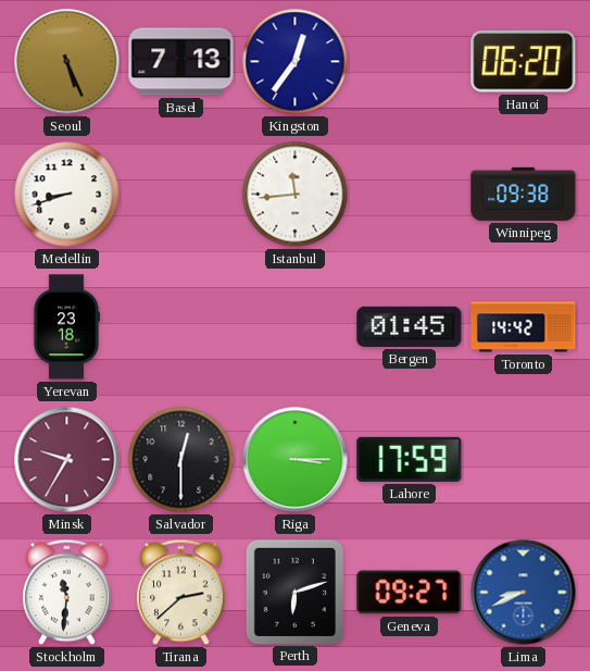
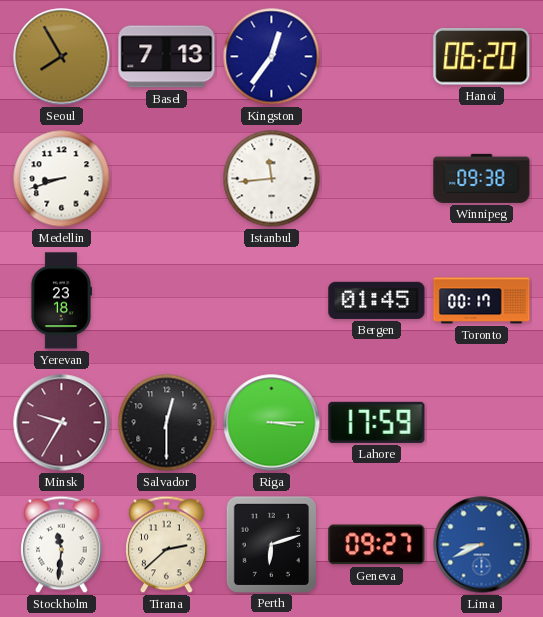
Seoul: 5:26 -> 7:55
Toronto: 14:42 -> 00:17
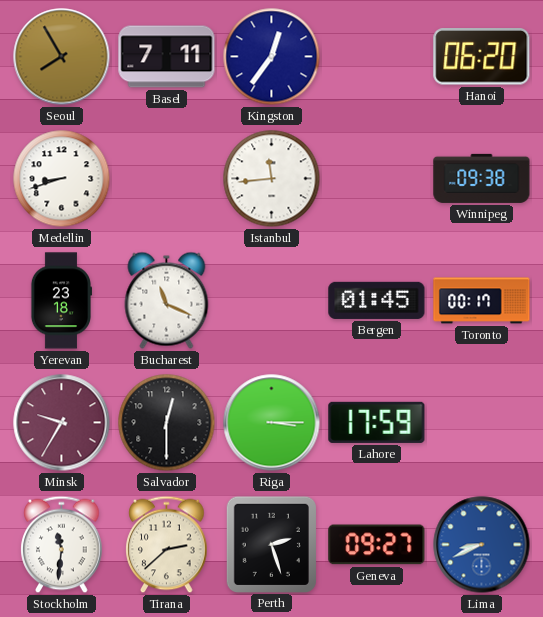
Basel: 7:13 -> 7:11
Bucharest: none -> 11:19
Perth: 6:12 -> 2:27
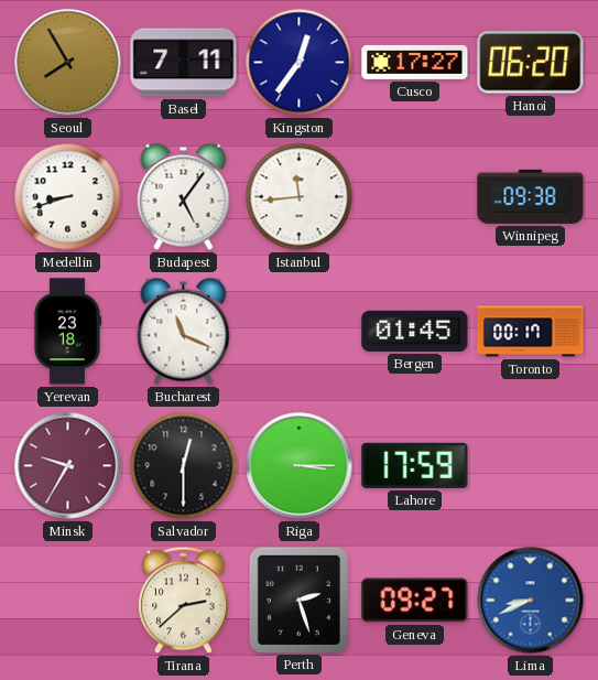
Cusco: none -> 17:27
Budapest: none -> 5:06
Stockholm: 11:31 -> none
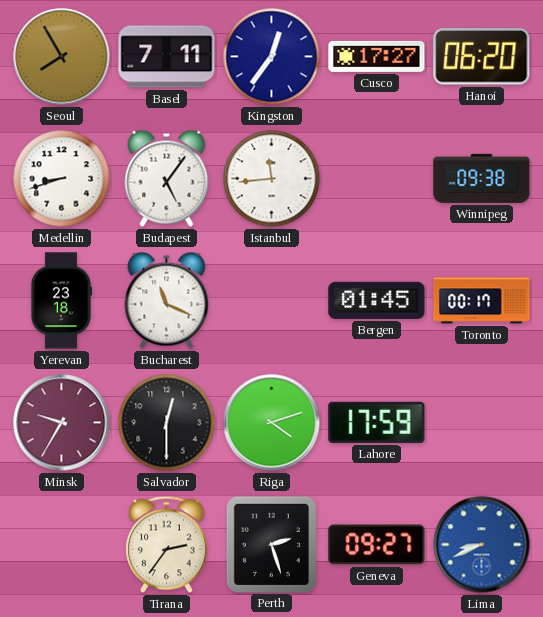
Riga: 3:15 -> 4:12
Tirana: 2:38 -> 2:36
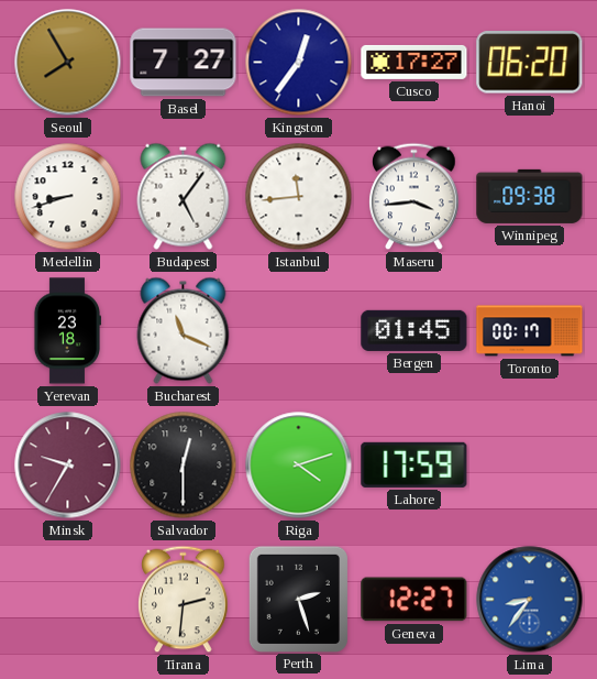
Basel: 7:11 -> 7:27
Maseru: none -> 3:44
Tirana: 2:36 -> 2:31
Geneva: 09:27 -> 12:27
Lima: 8:41 -> 8:36
